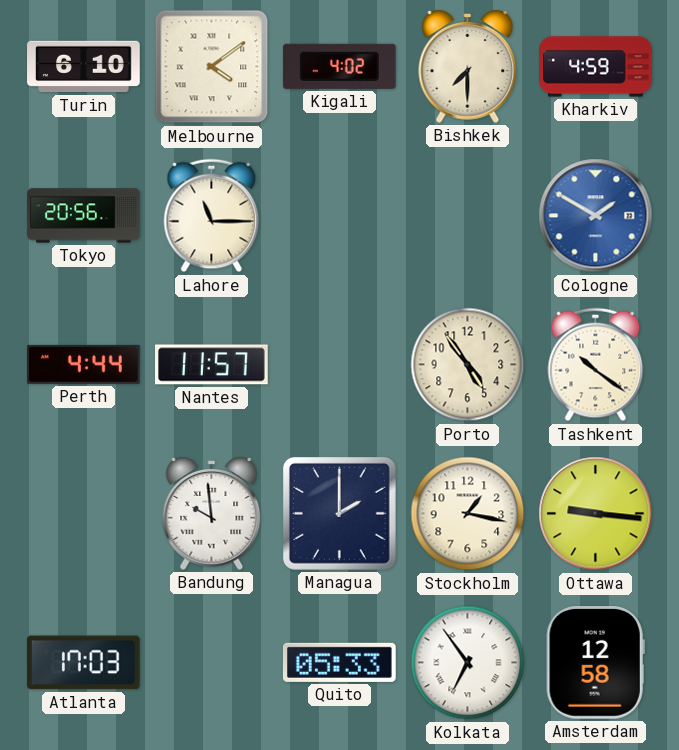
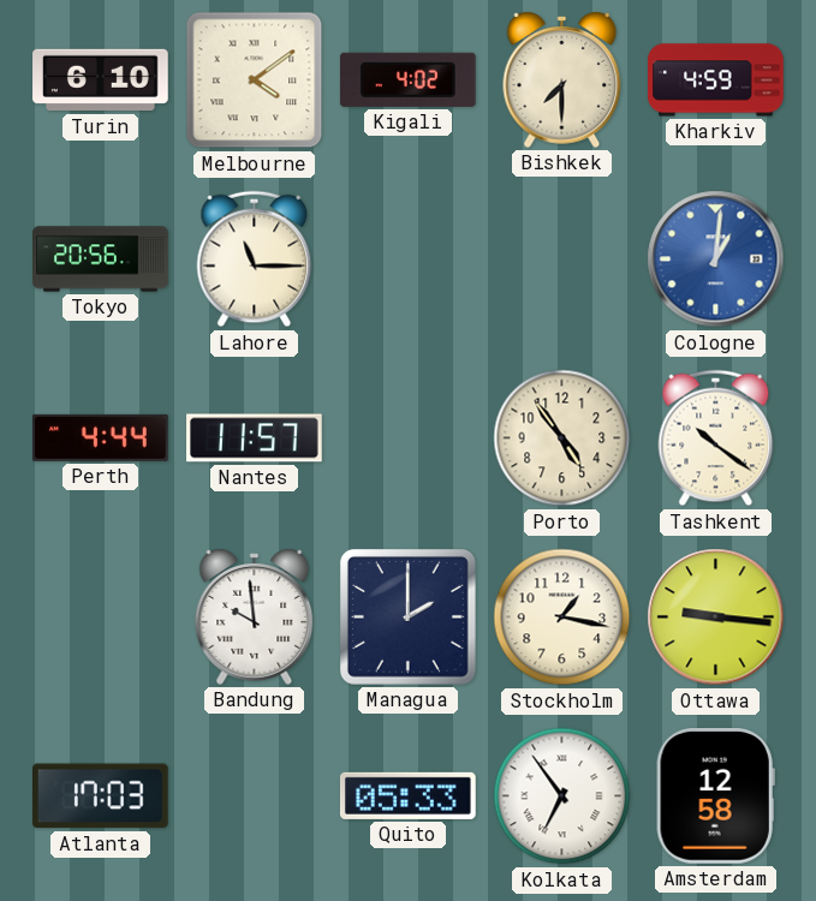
Cologne: 1:50 -> 1:01
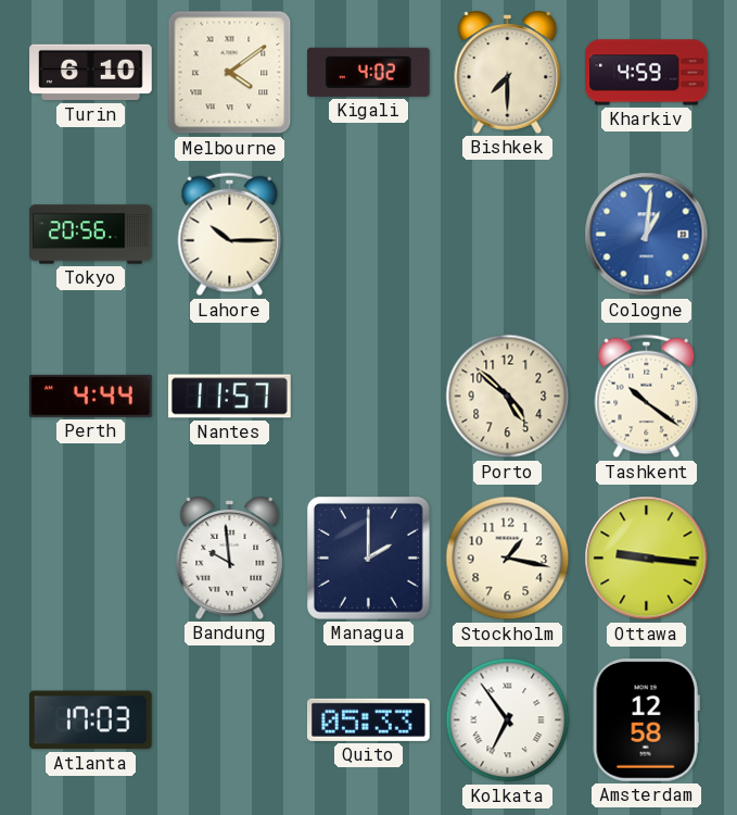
Lahore: 11:15 -> 10:15
Porto: 4:54 -> 4:52
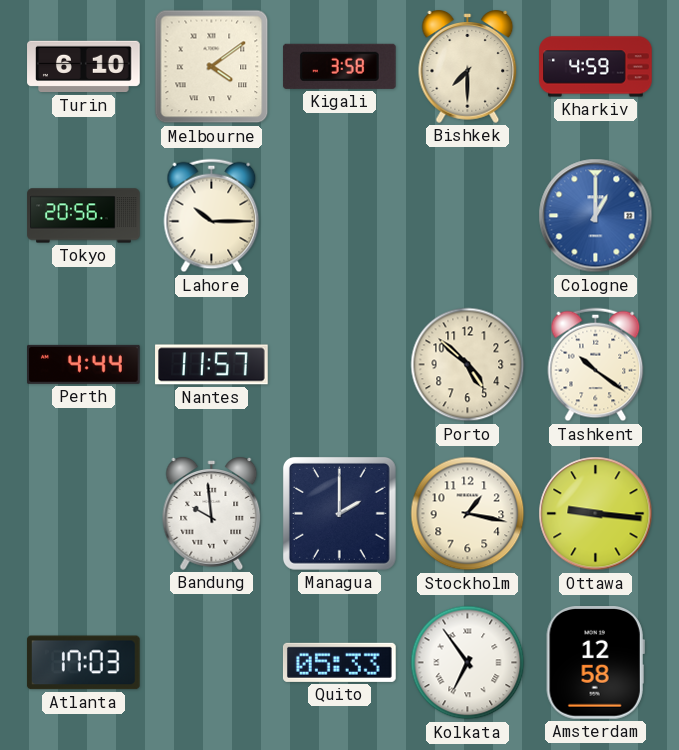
Kigali: 4:02 -> 3:58
Cologne: 1:01 -> 1:00
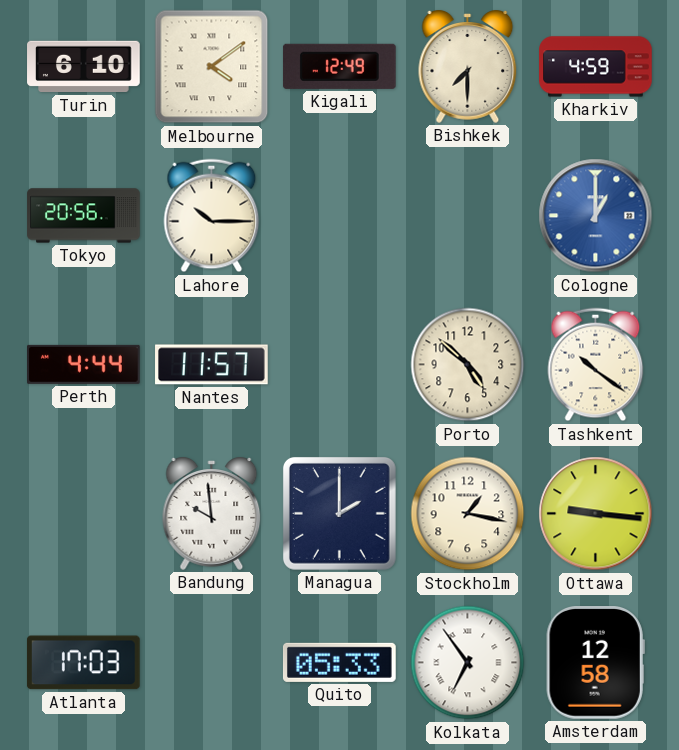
Kigali: 3:58 -> 12:49
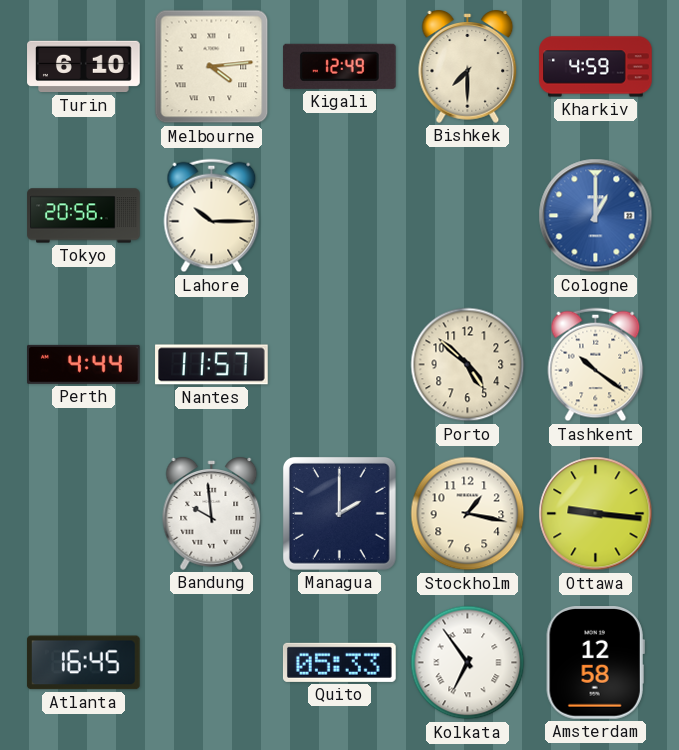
Melbourne: 4:09 -> 4:14
Atlanta: 17:03 -> 16:45
